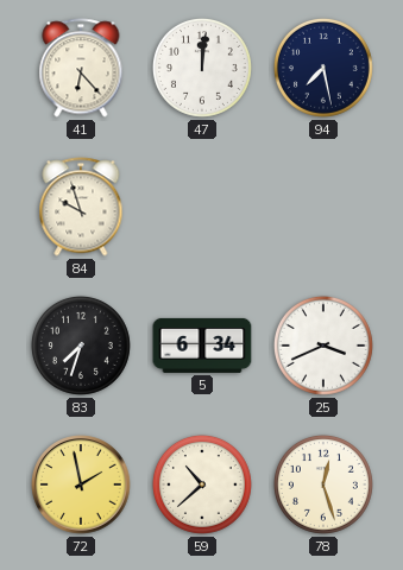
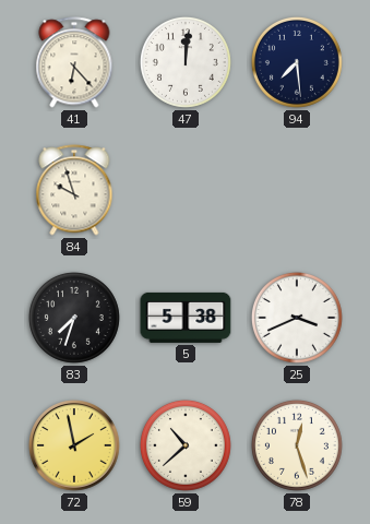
94: 7:28 -> 7:29
5: 6:34 -> 5:38
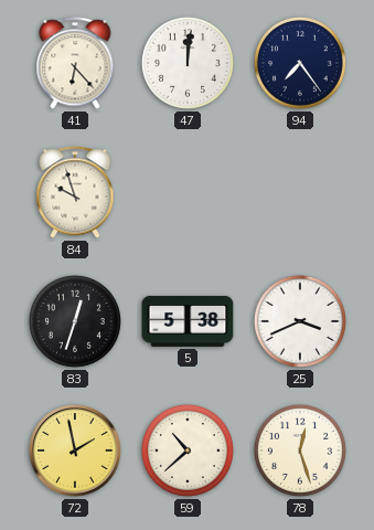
94: 7:29 -> 7:24
83: 7:33 -> 12:33
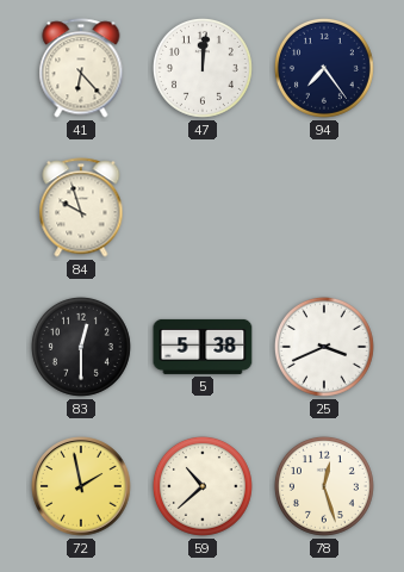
83: 12:33 -> 12:30
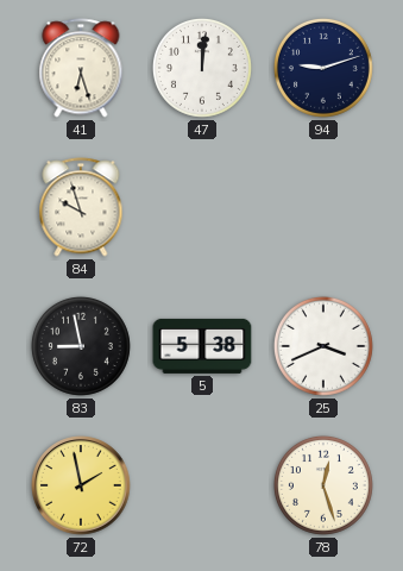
41: 6:23 -> 6:27
94: 7:24 -> 9:12
83: 12:30 -> 8:58
59: 10:38 -> none
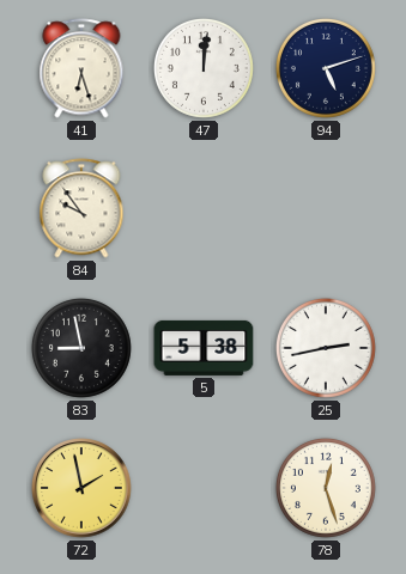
94: 9:12 -> 5:12
84: 9:57 -> 9:54
25: 3:41 -> 2:43
